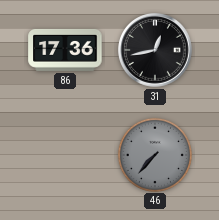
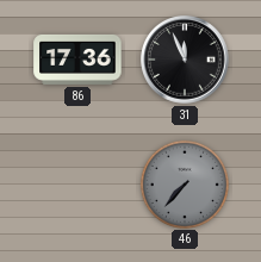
31: 12:43 -> 11:56
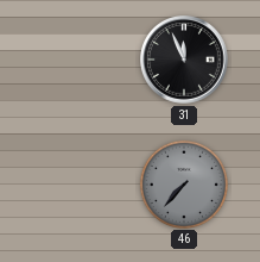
86: 17:36 -> none
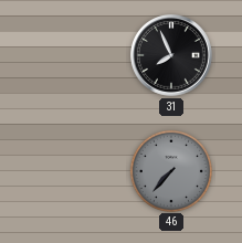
31: 11:56 -> 7:56
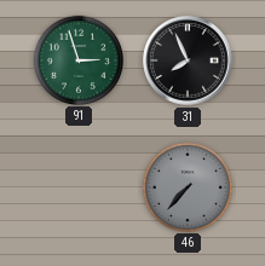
91: none -> 2:57
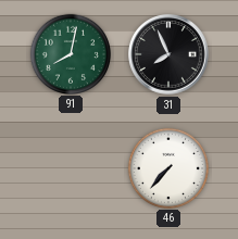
91: 2:57 -> 8:02
46 dial: grey -> white
